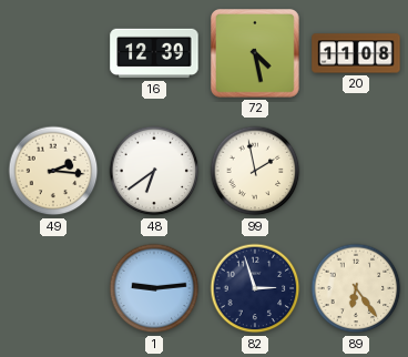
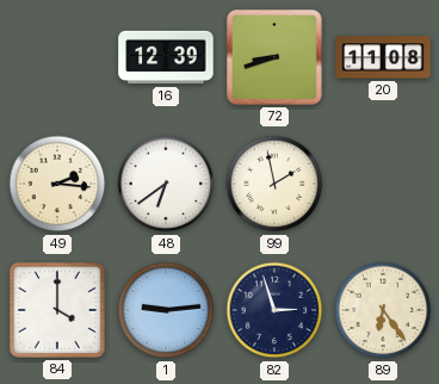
72: 4:28 -> 8:42
84: none -> 4:00
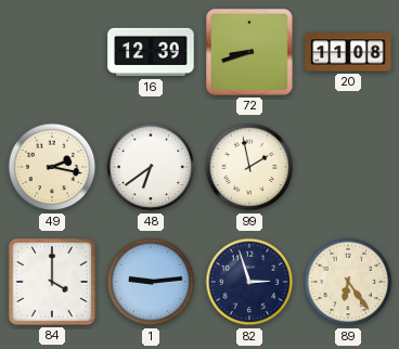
49: 2:16 -> 2:17
